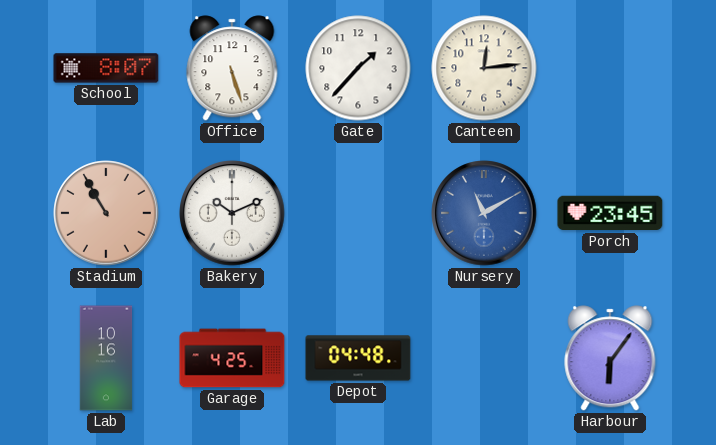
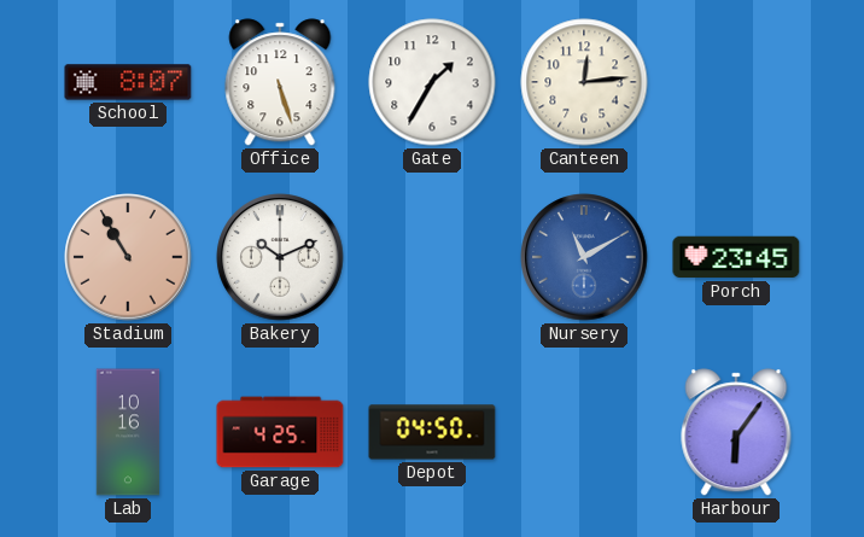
Gate: 1:37 -> 1:35
Depot: 04:48 -> 04:50
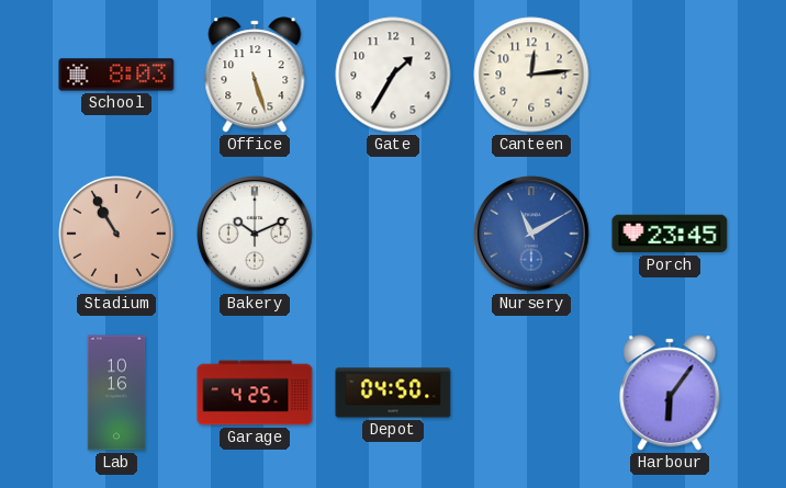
School: 8:07 -> 8:03
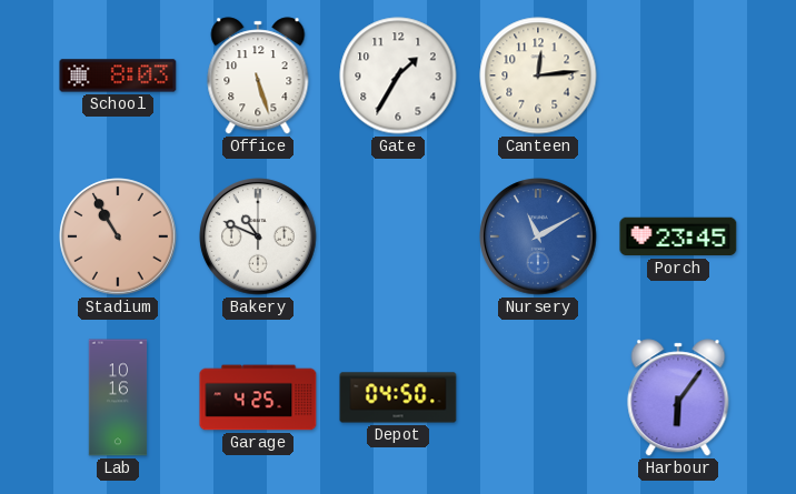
Bakery: 10:11 -> 10:49
